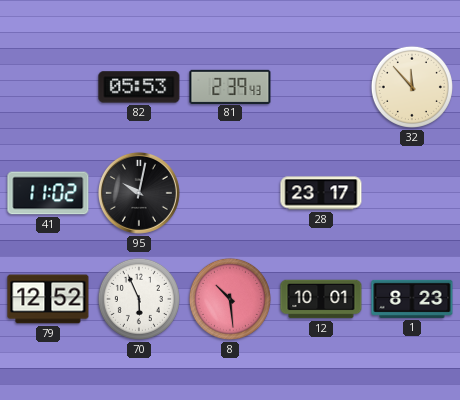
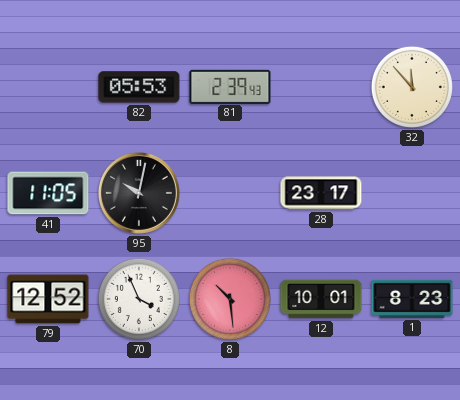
41: 11:02 -> 11:05
70: 5:56 -> 3:56
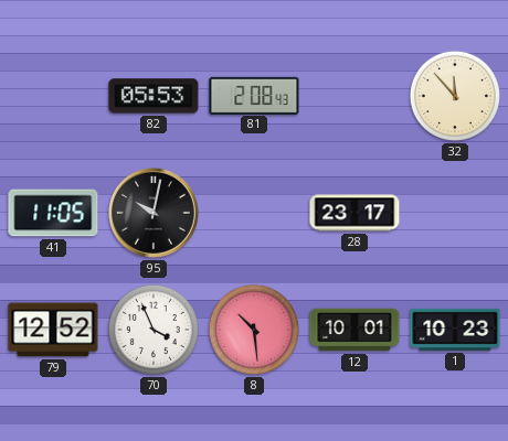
81: 2:39 -> 2:08
1: 8:23 -> 10:23
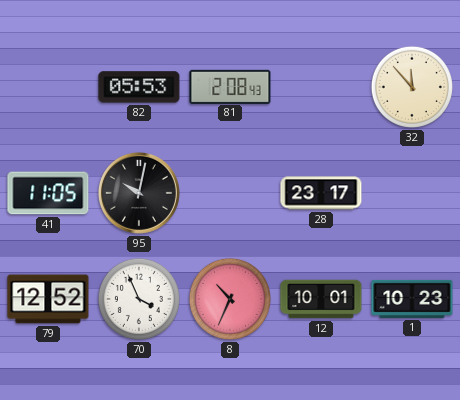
8: 10:29 -> 10:34
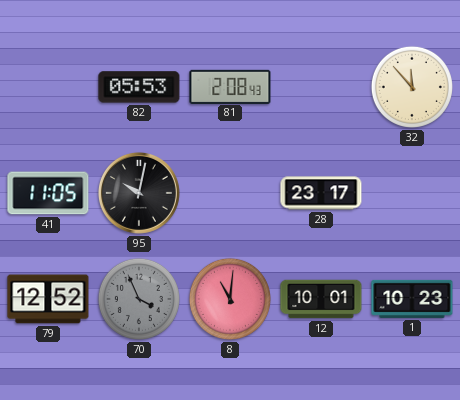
70 dial: white -> grey
8: 10:34 -> 11:01
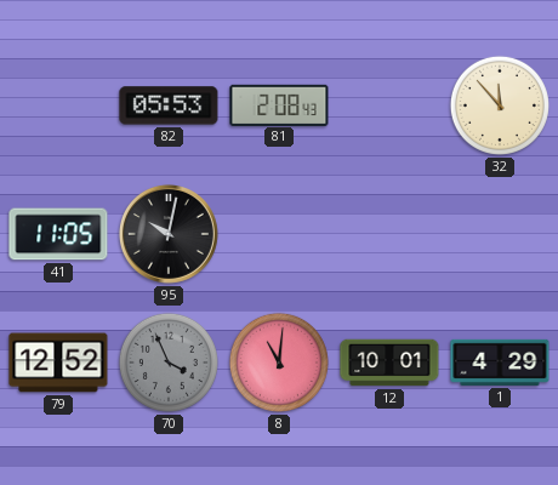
28: 23:17 -> none
1: 10:23 -> 4:29
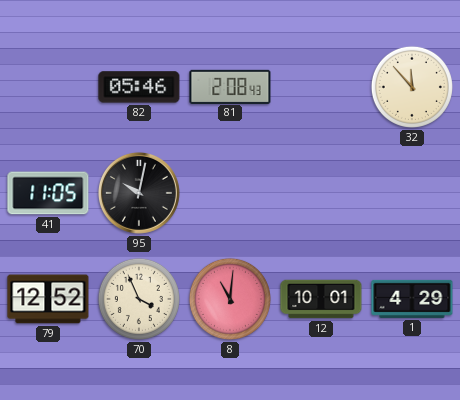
82: 05:53 -> 05:46
70 dial: grey -> cream
